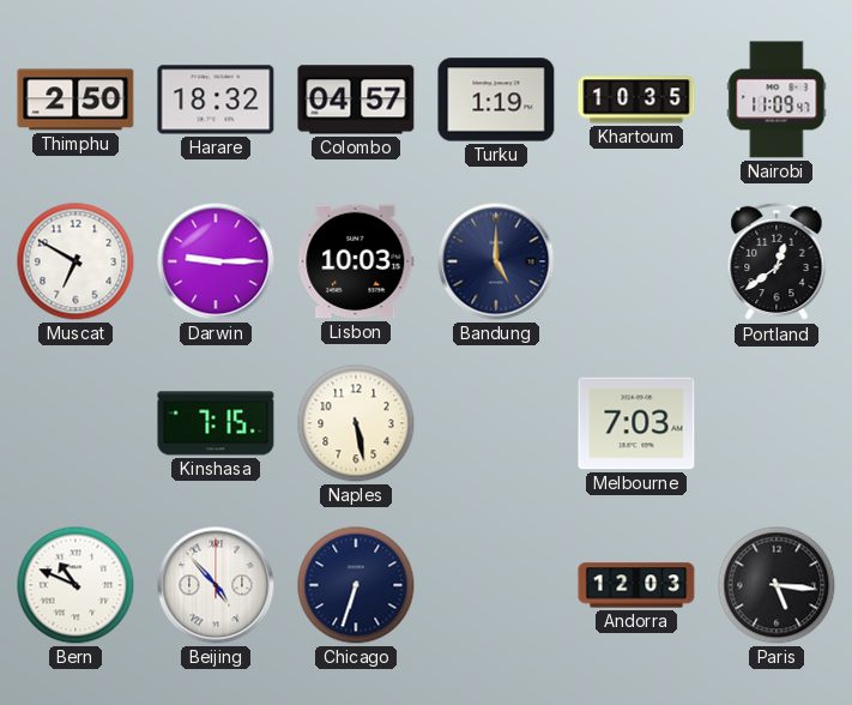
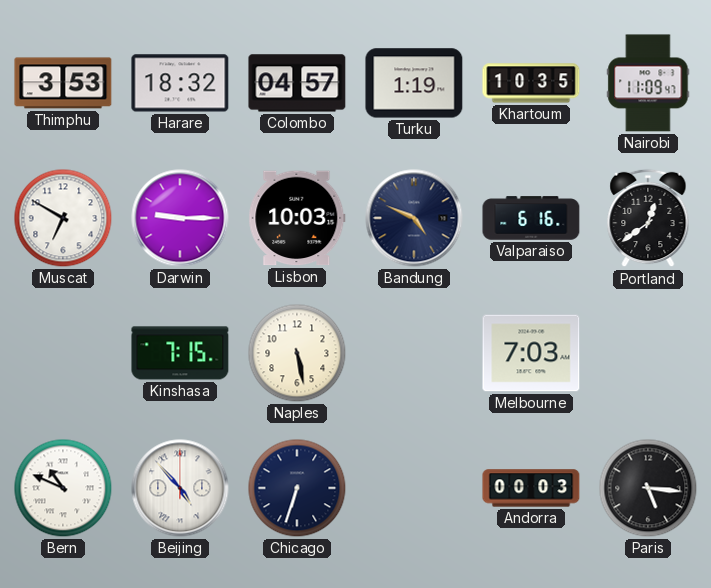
Thimphu: 2:50 -> 3:53
Bandung: 5:00 -> 4:49
Valparaiso: none -> 6:16
Andorra: 12:03 -> 00:03
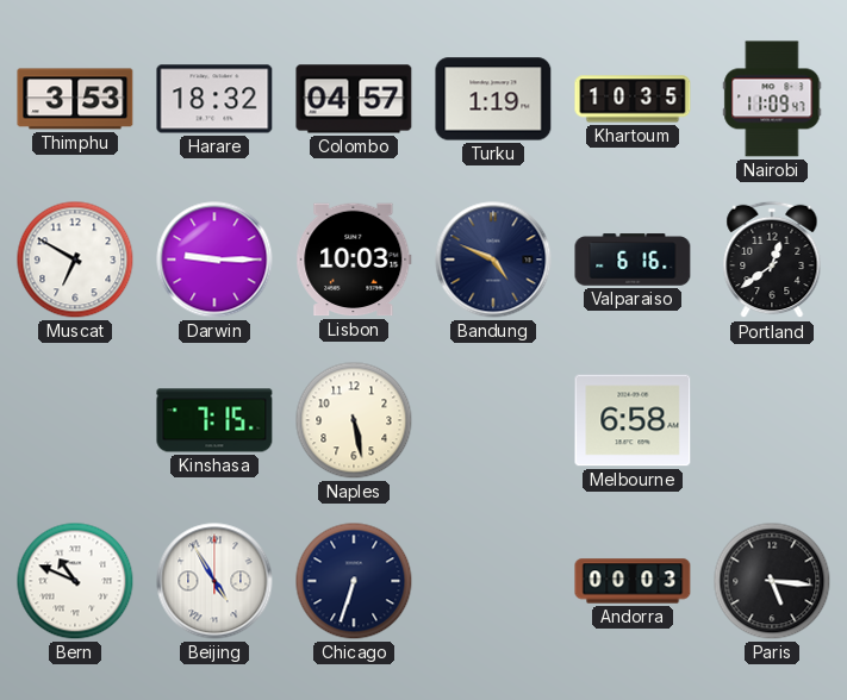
Melbourne: 7:03 -> 6:58
Beijing: 4:53 -> 4:55
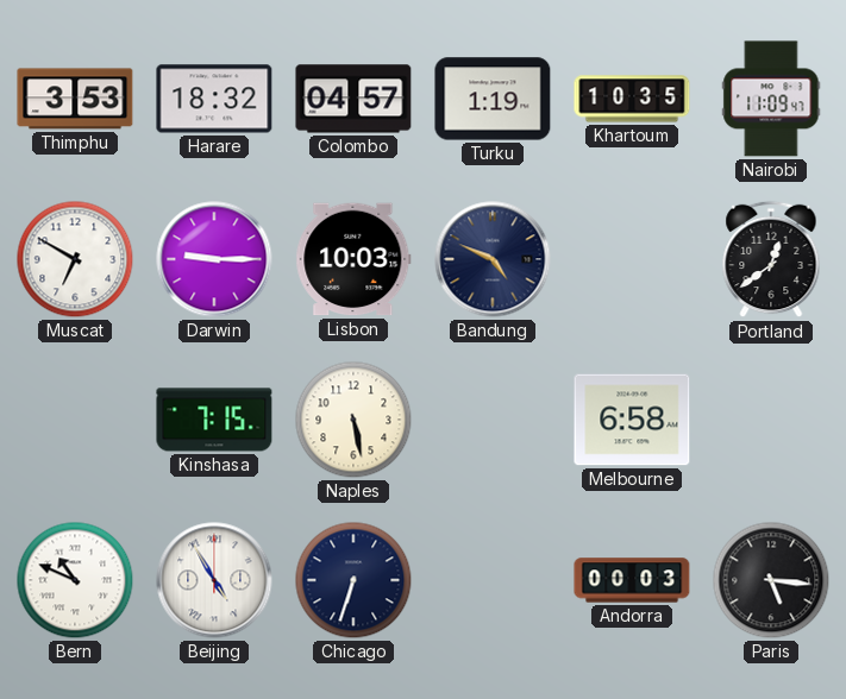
Valparaiso: 6:16 -> none
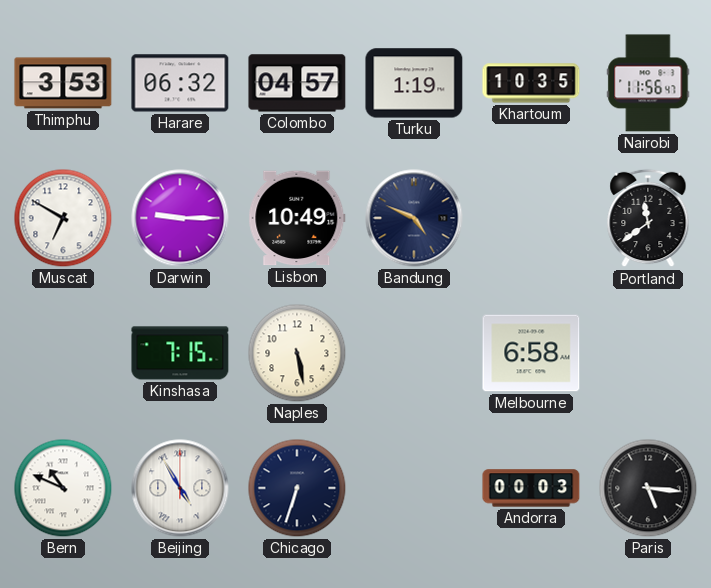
Harare: 18:32 -> 06:32
Nairobi: 11:09 -> 11:56
Lisbon: 10:03 -> 10:49
Portland: 12:39 -> 11:39
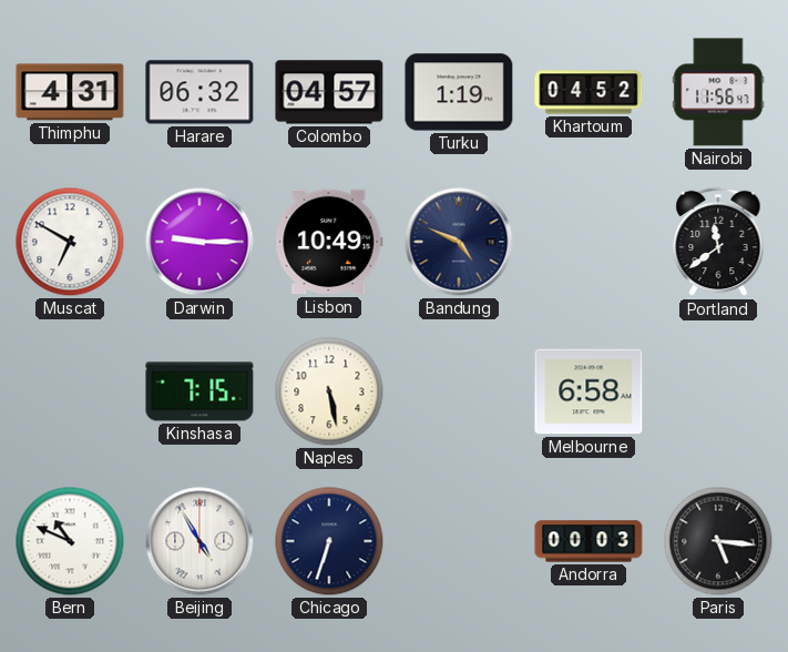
Thimphu: 3:53 -> 4:31
Khartoum: 10:35 -> 04:52
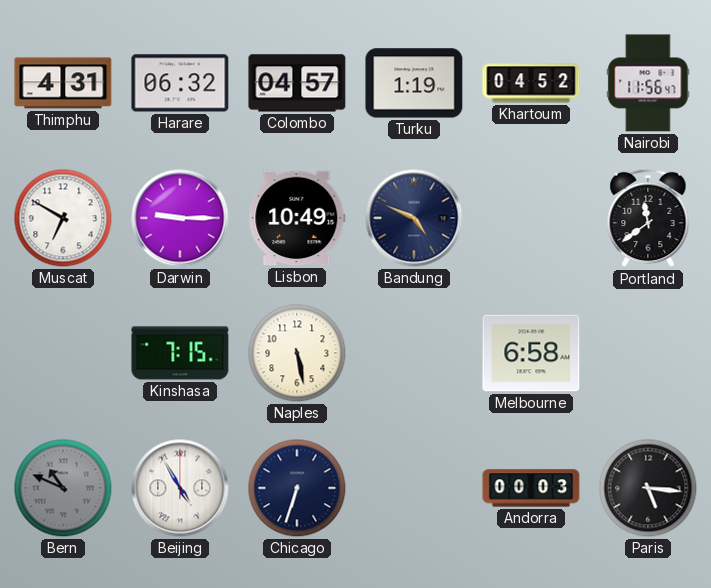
Bern dial: white -> grey
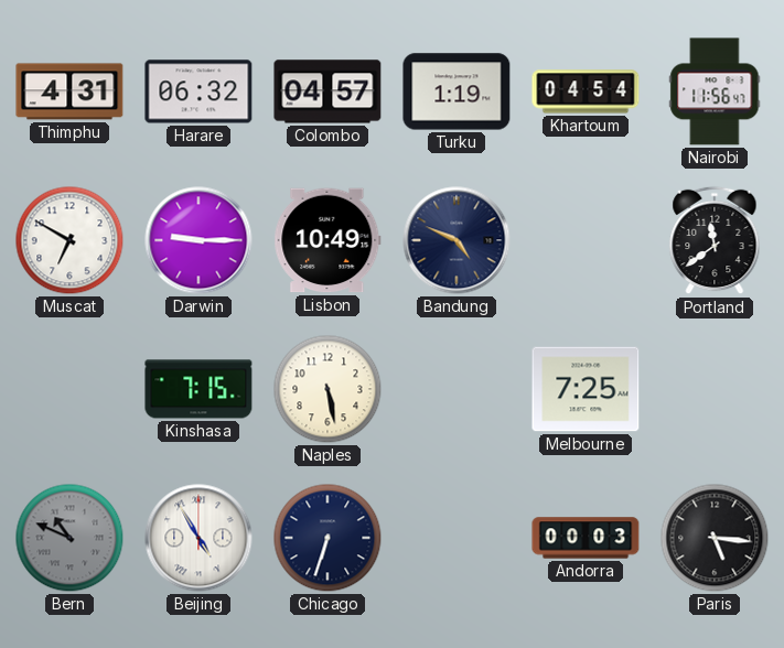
Khartoum: 04:52 -> 04:54
Melbourne: 6:58 -> 7:25
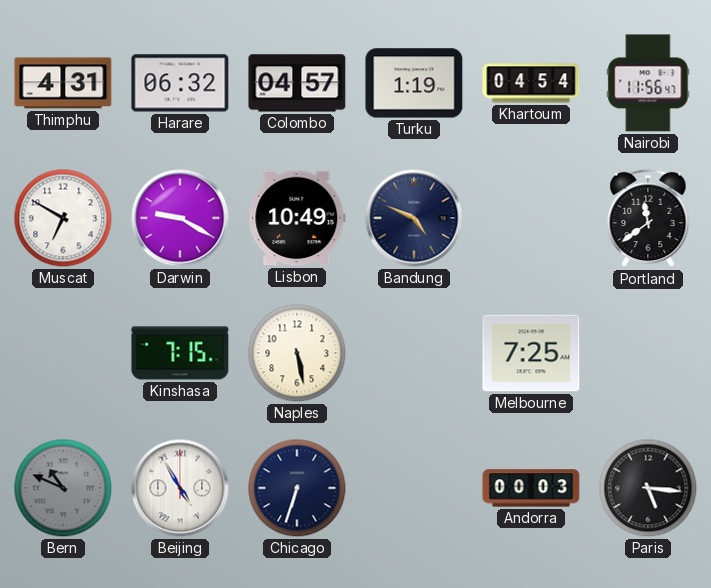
Darwin: 9:15 -> 9:20
